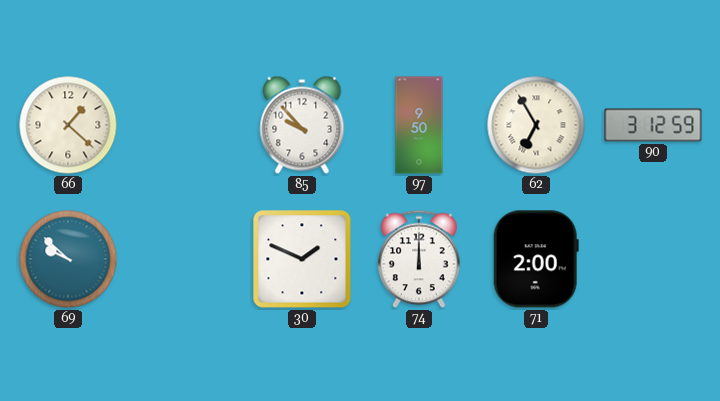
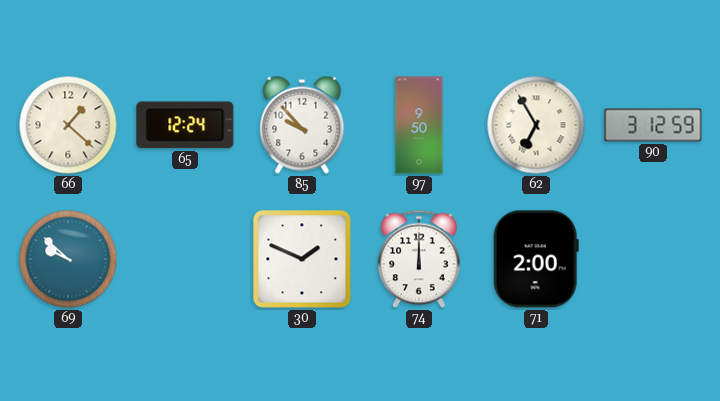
65: none -> 12:24
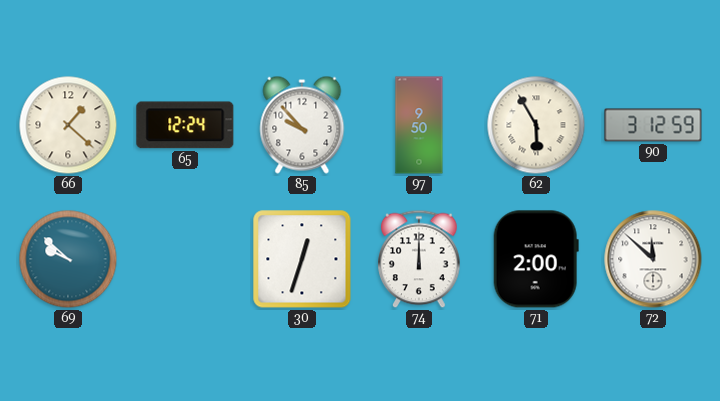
62: 6:55 -> 5:55
30: 1:49 -> 12:33
72: none -> 11:52
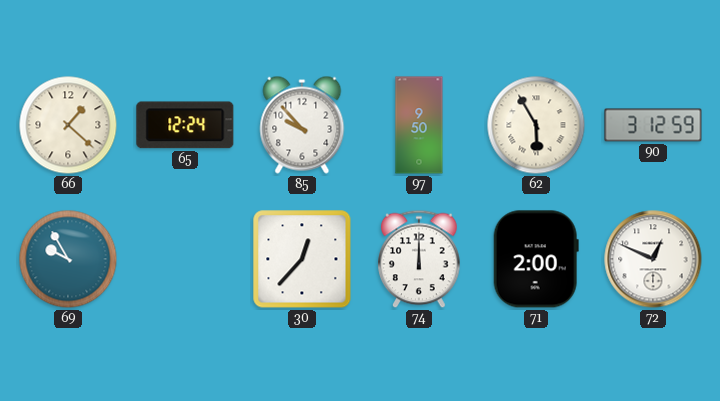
69: 9:52 -> 9:55
30: 12:33 -> 12:37
72: 11:52 -> 12:49
